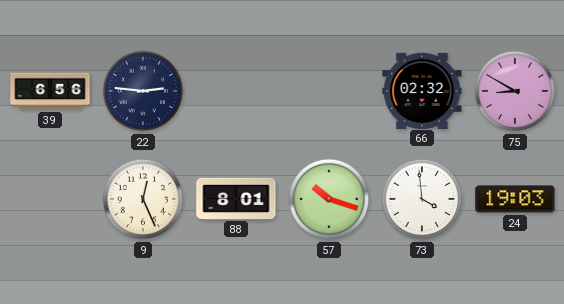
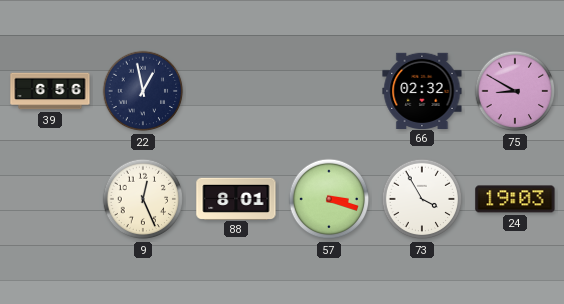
22: 2:46 -> 12:58
57: 10:18 -> 3:18
73: 3:59 -> 3:55
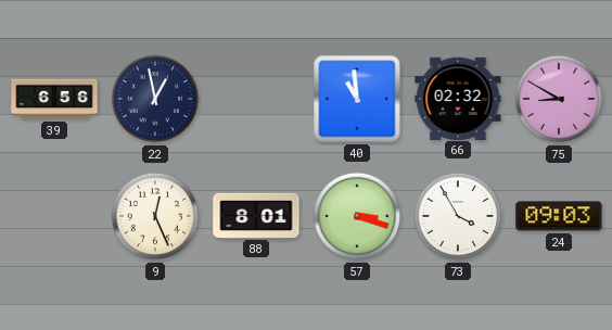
40: none -> 10:59
24: 19:03 -> 09:03
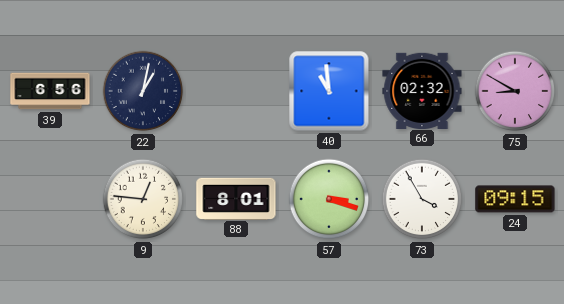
22: 12:58 -> 1:02
9: 12:26 -> 12:46
24: 09:03 -> 09:15
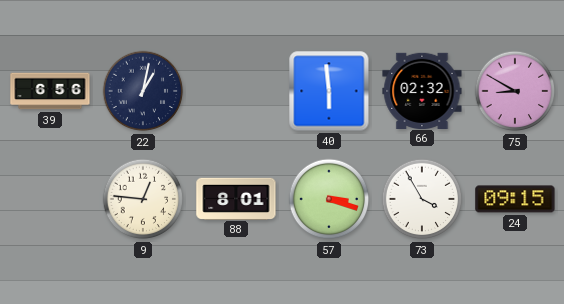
40: 10:59 -> 5:59
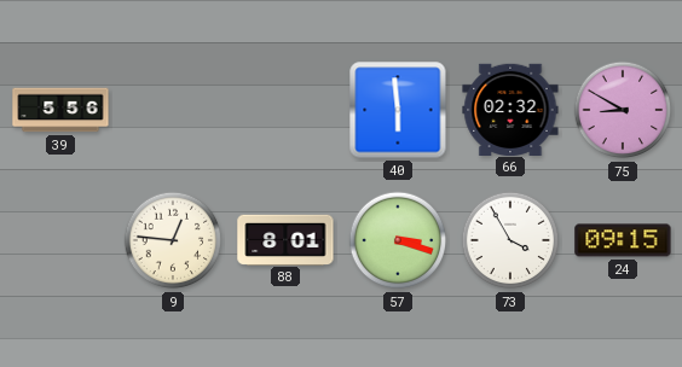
39: 6:56 -> 5:56
22: 1:02 -> none
